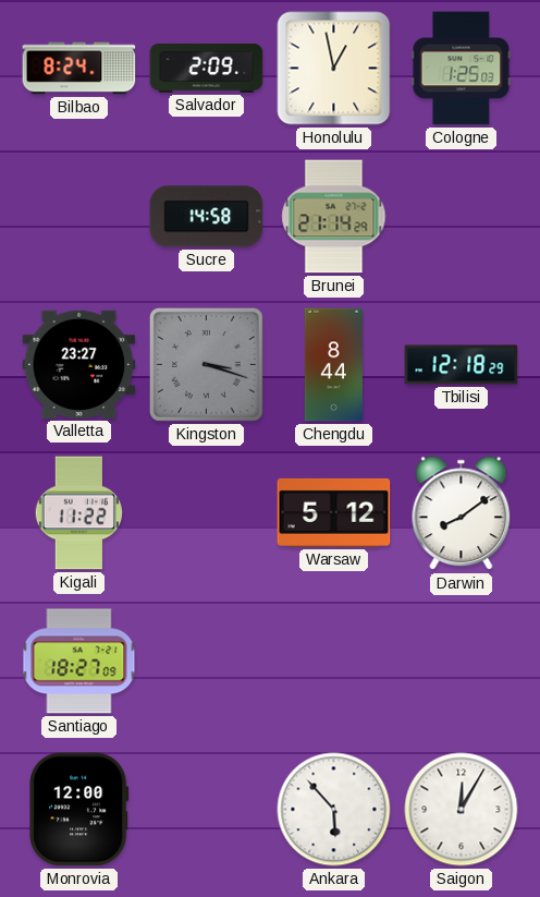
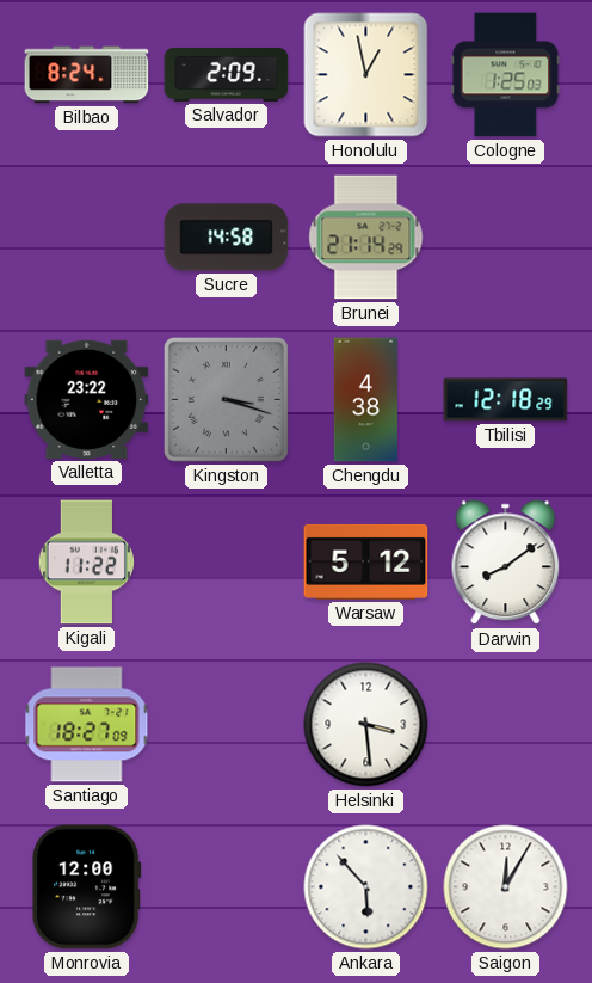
Valletta: 23:27 -> 23:22
Chengdu: 8:44 -> 4:38
Helsinki: none -> 3:29
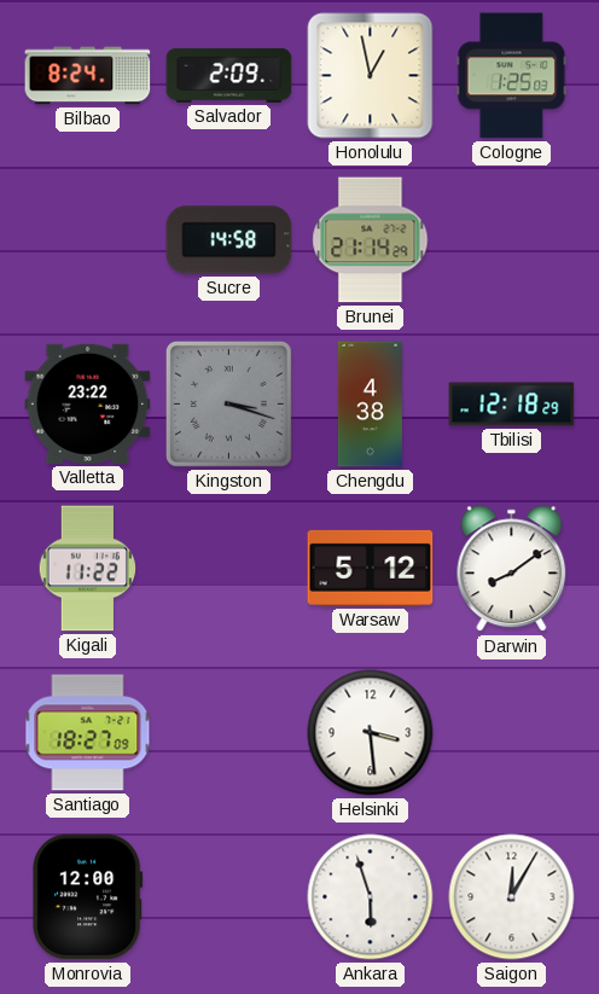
Ankara: 5:53 -> 5:57
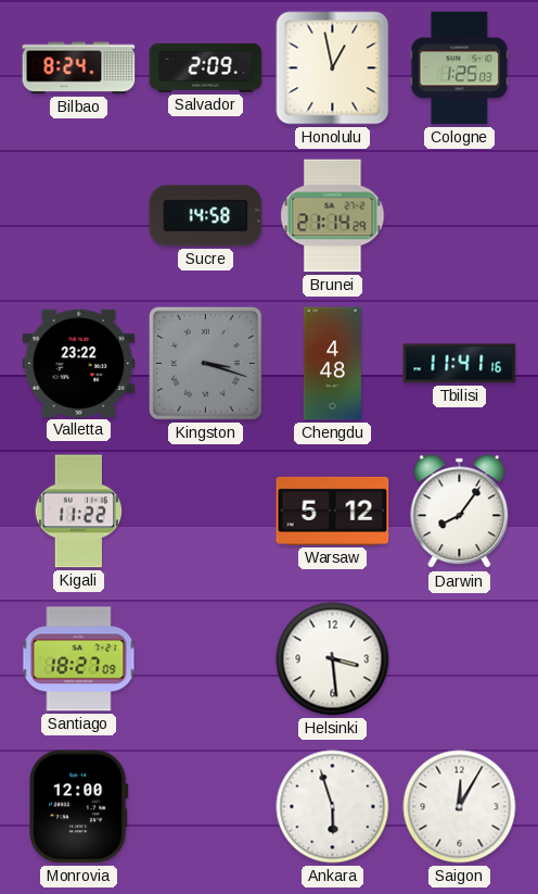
Chengdu: 4:38 -> 4:48
Tbilisi: 12:18 -> 11:41
Darwin: 8:09 -> 8:06
